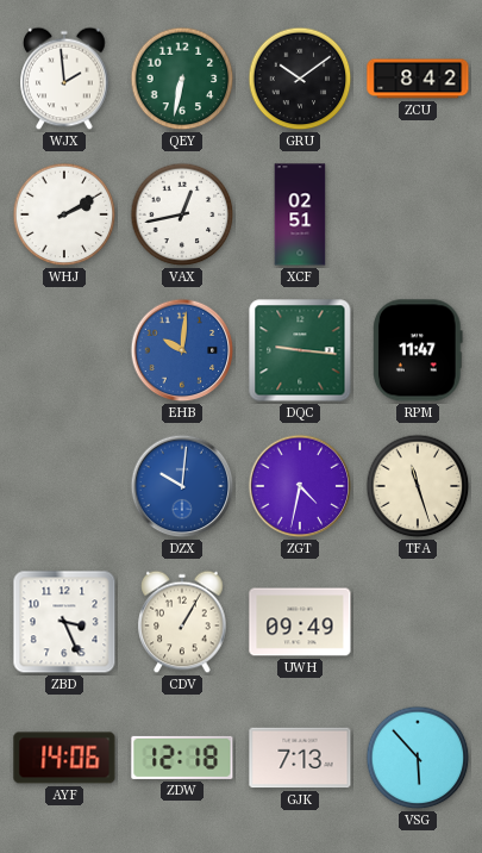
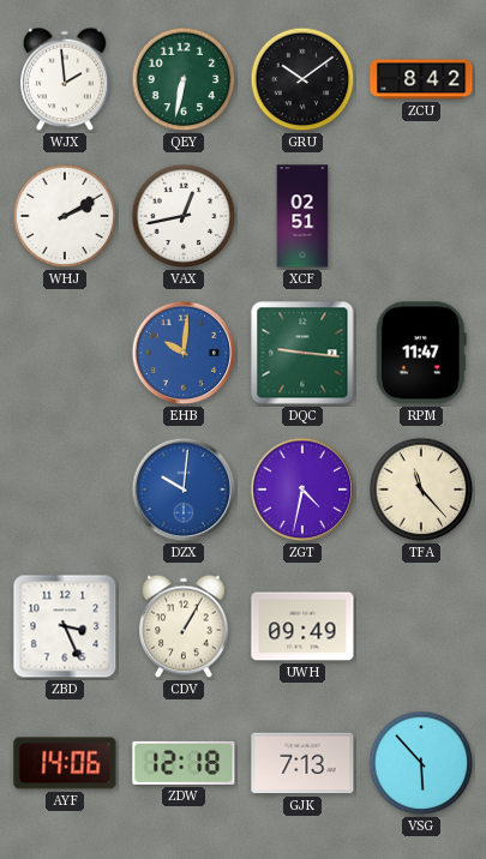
TFA: 11:27 -> 11:23
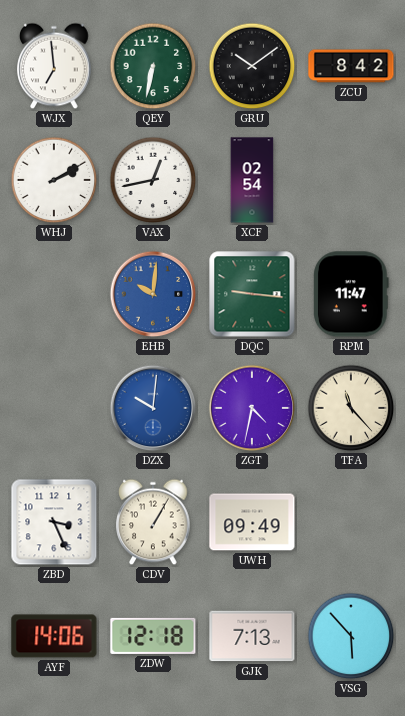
WJX: 1:59 -> 6:59
XCF: 02:51 -> 02:54
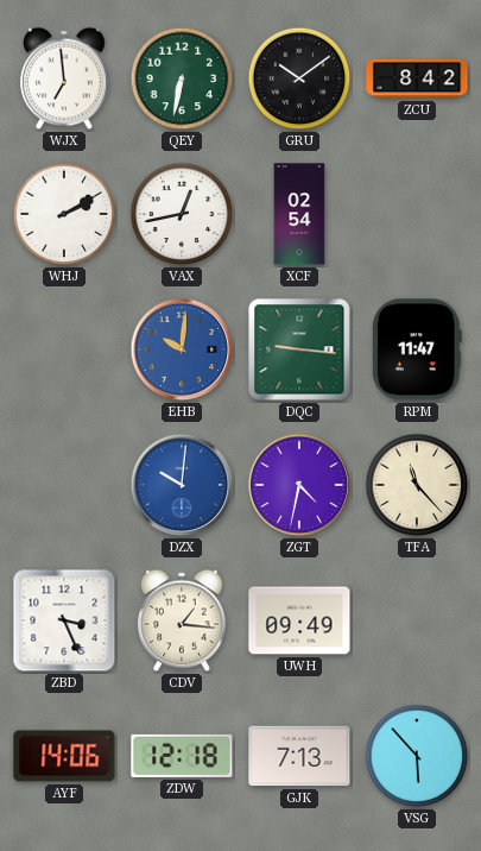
CDV: 1:05 -> 1:16
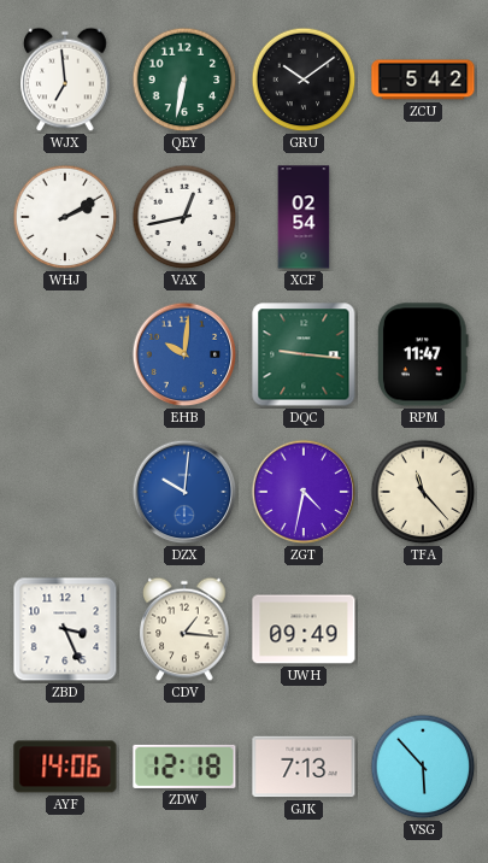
ZCU: 8:42 -> 5:42
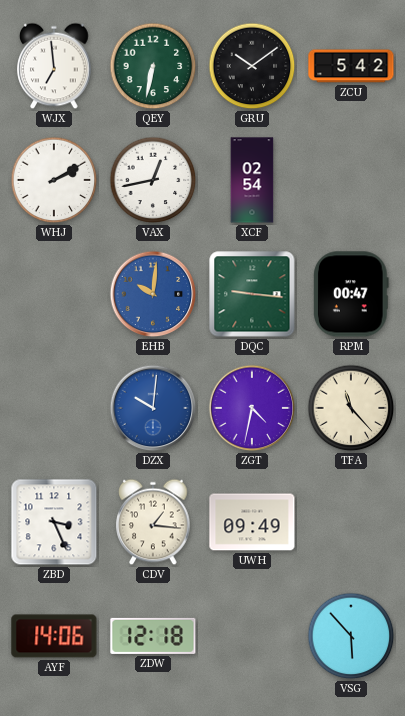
RPM: 11:47 -> 00:47
GJK: 7:13 -> none
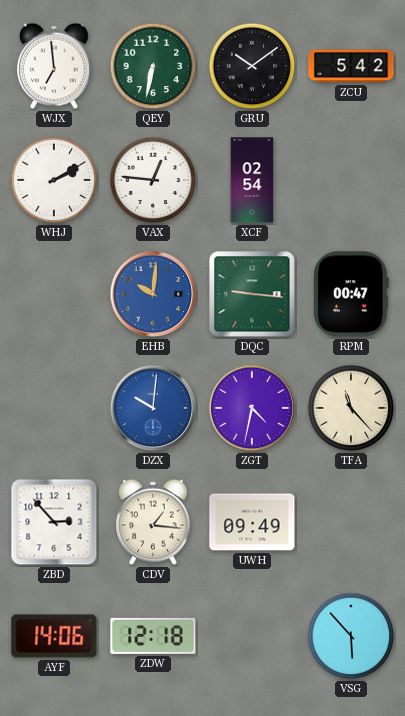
VAX: 12:43 -> 12:46
ZBD: 3:26 -> 2:53
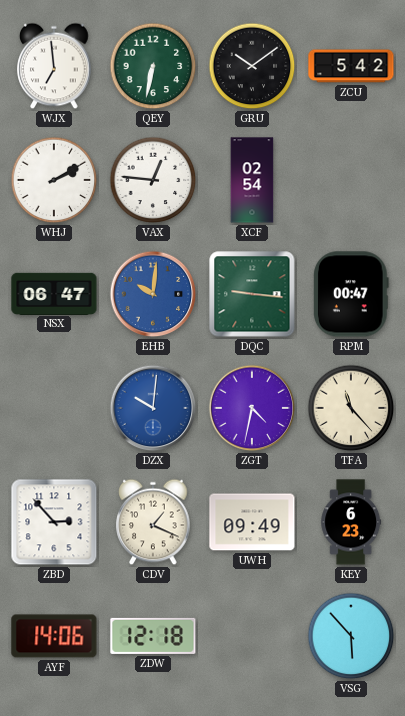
NSX: none -> 06:47
CDV: 1:16 -> 1:19
KEY: none -> 6:23
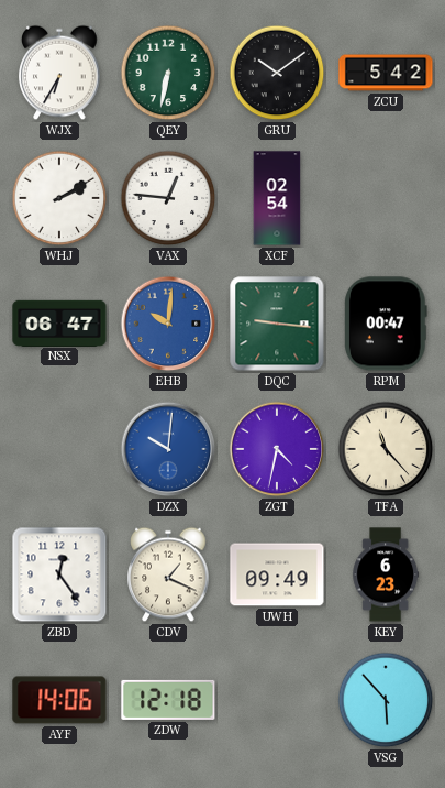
WJX: 6:59 -> 6:35
ZBD: 2:53 -> 12:24
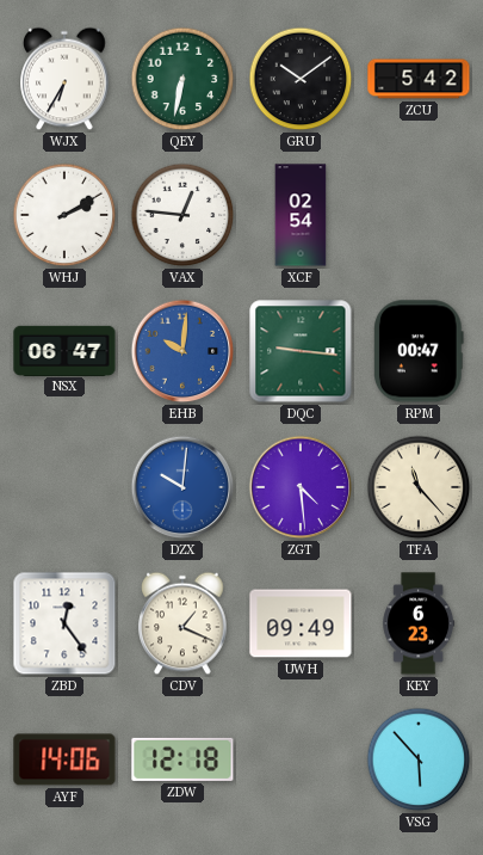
ZGT: 4:32 -> 4:29
